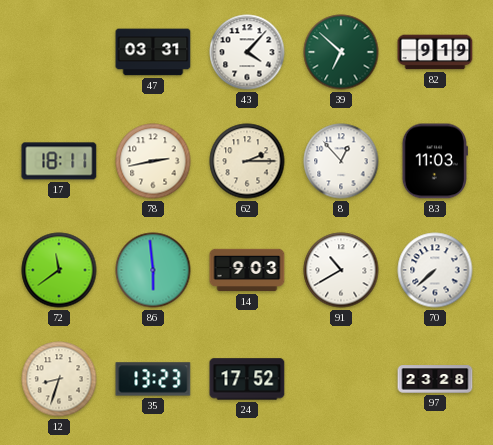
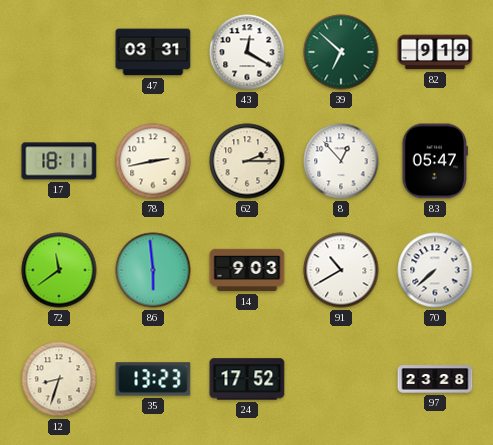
43: 4:07 -> 12:20
83: 11:03 -> 05:47
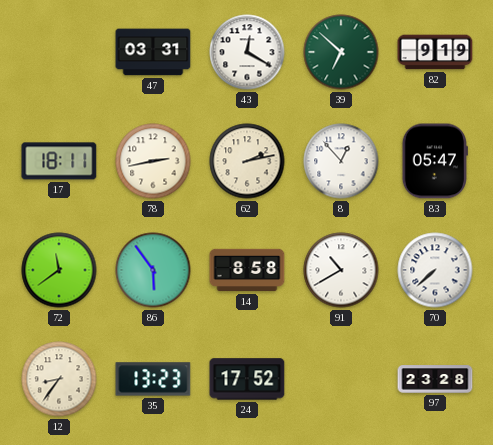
62: 2:15 -> 2:13
86: 5:59 -> 5:54
14: 9:03 -> 8:58
12: 8:33 -> 8:36
